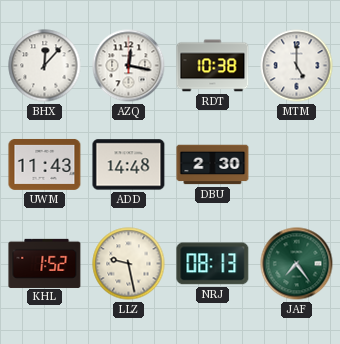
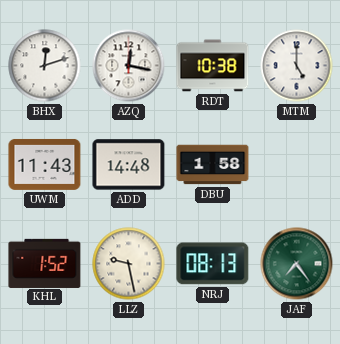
BHX: 12:07 -> 12:12
DBU: 2:30 -> 1:58
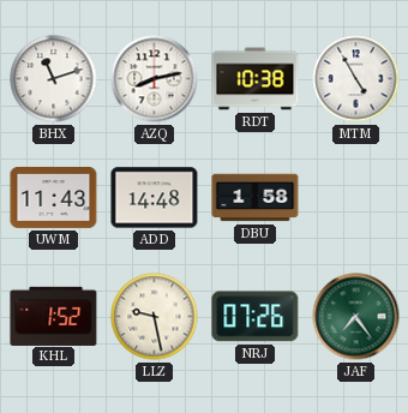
BHX: 12:12 -> 11:12
AZQ: 12:17 -> 8:13
MTM: 5:00 -> 4:55
NRJ: 08:13 -> 07:26
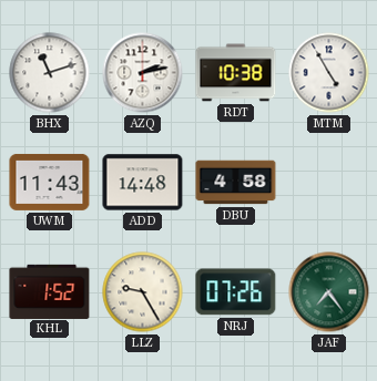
AZQ: 8:13 -> 2:13
DBU: 1:58 -> 4:58
LLZ: 9:28 -> 9:25
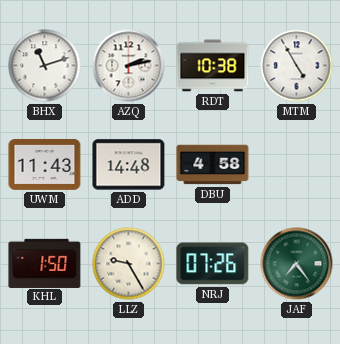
KHL: 1:52 -> 1:50
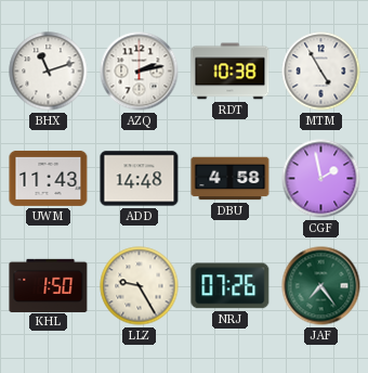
CGF: none -> 1:58
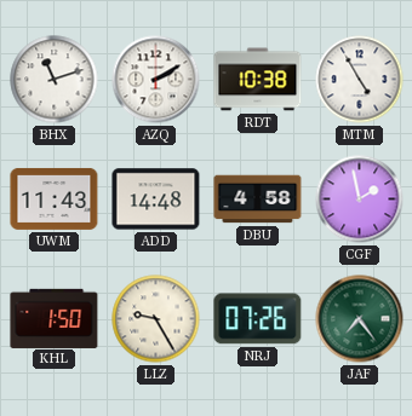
AZQ: 2:13 -> 2:10
